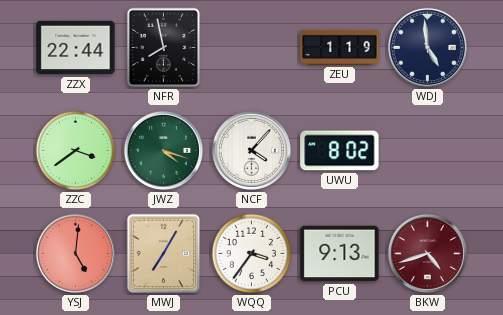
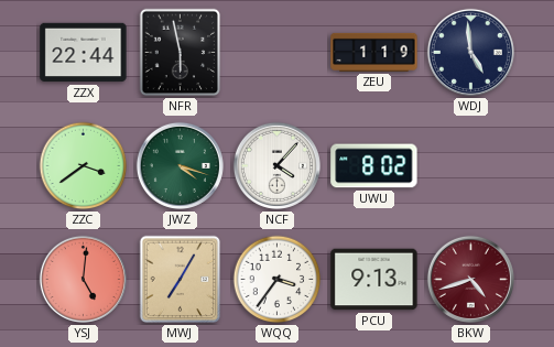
NFR: 7:58 -> 5:58
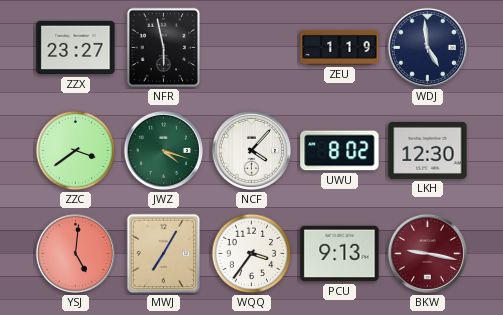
ZZX: 22:44 -> 23:27
LKH: none -> 12:30
BKW: 4:42 -> 9:17
